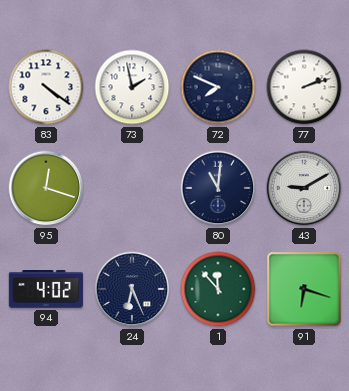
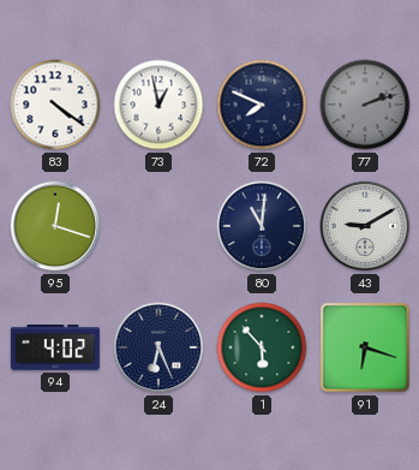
73: 1:58 -> 12:58
77 dial: white -> grey
1: 11:53 -> 5:53
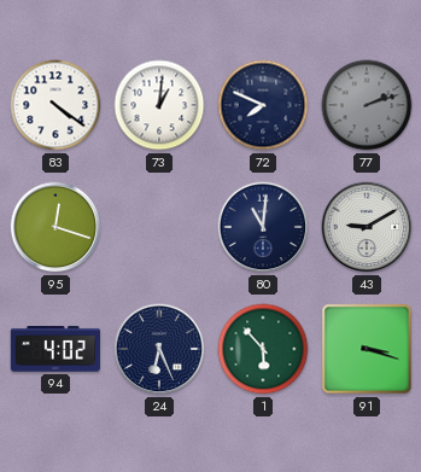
73: 12:58 -> 1:01
91: 6:18 -> 3:18
